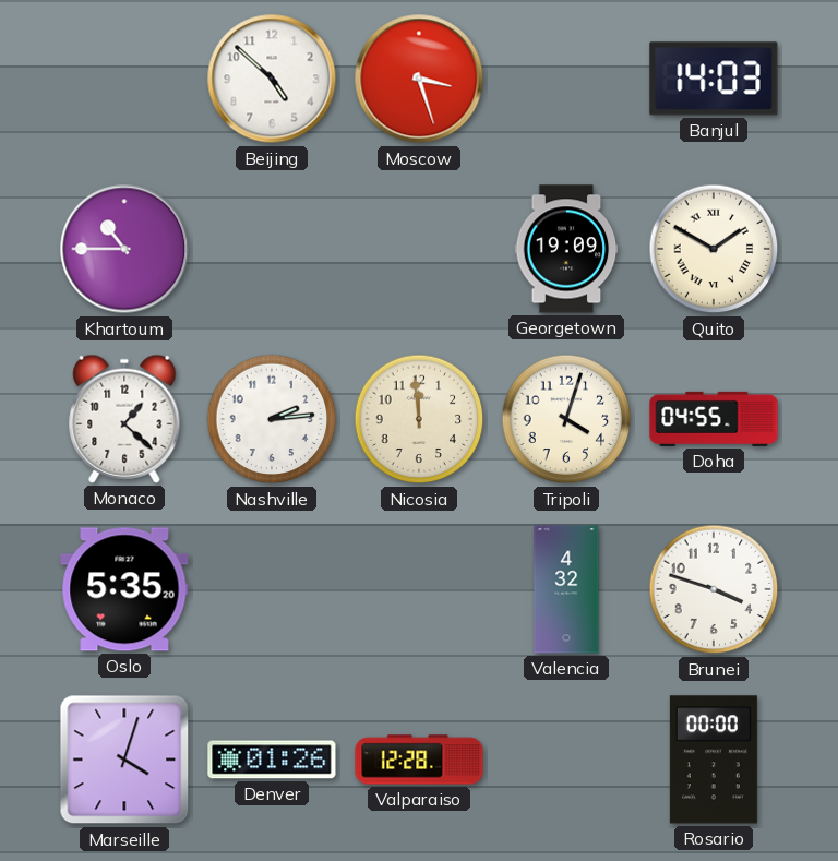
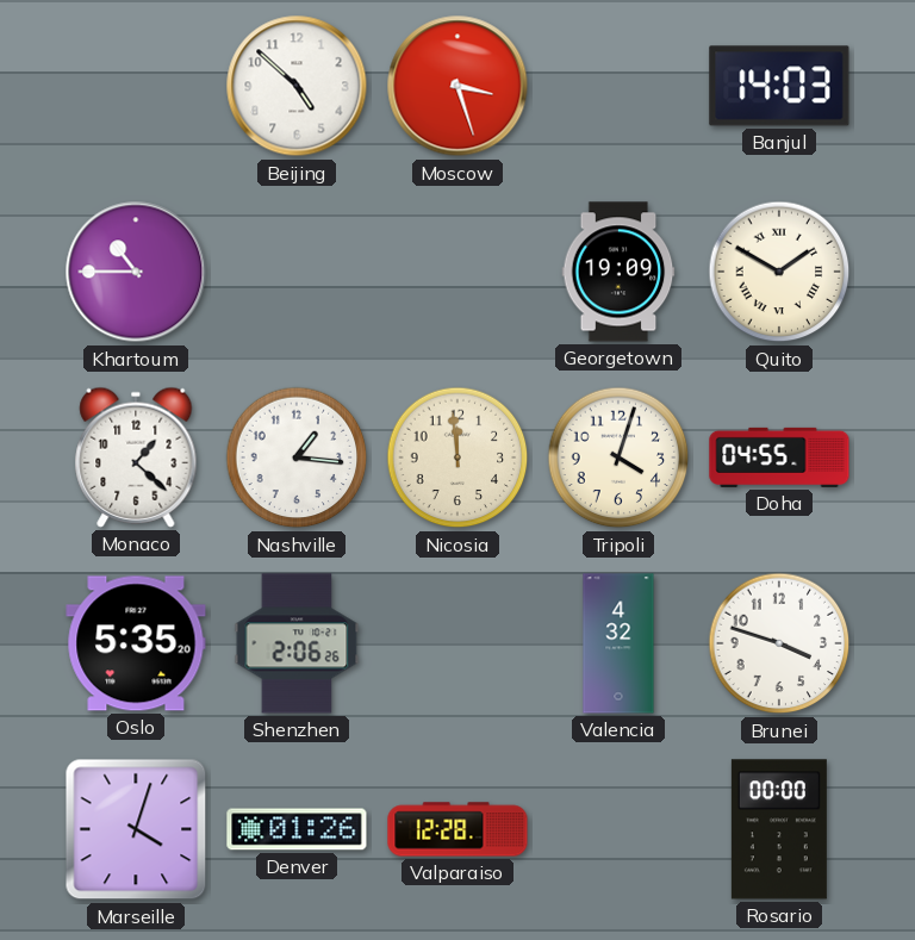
Nashville: 2:14 -> 1:16
Shenzhen: none -> 2:06
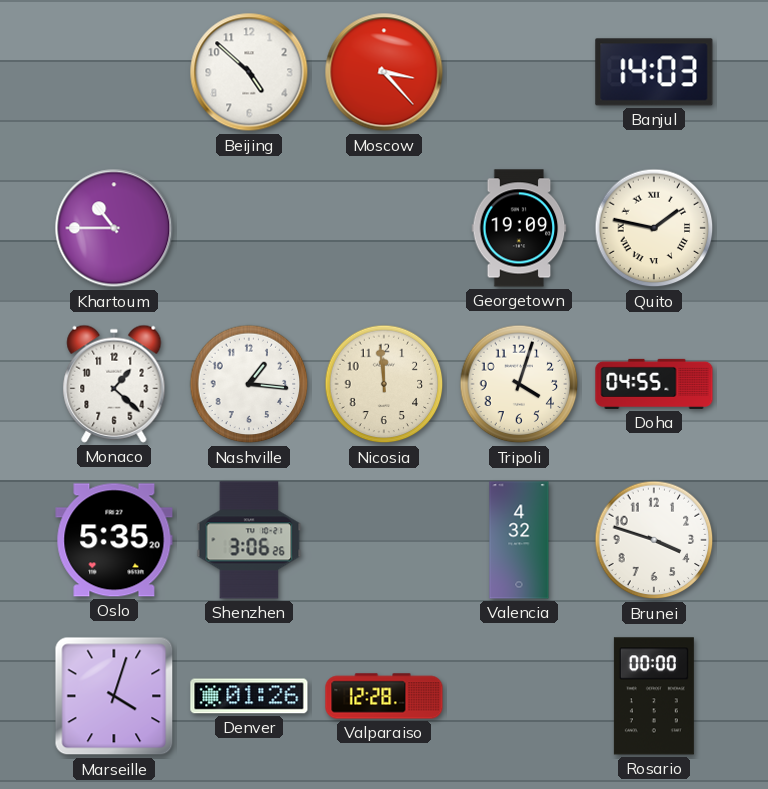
Moscow: 3:27 -> 3:23
Quito: 1:50 -> 1:47
Shenzhen: 2:06 -> 3:06
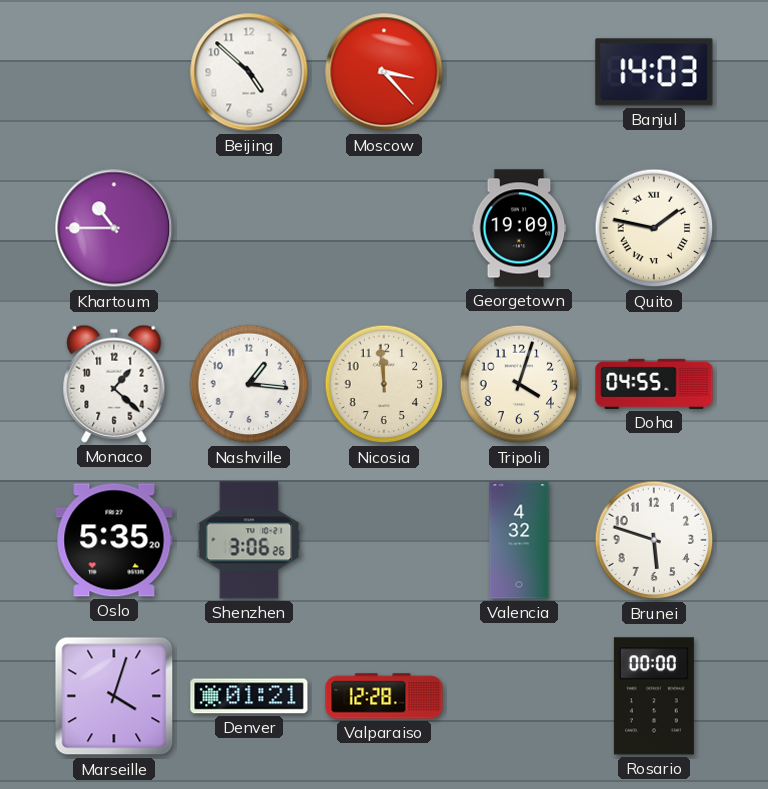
Brunei: 3:48 -> 5:48
Denver: 01:26 -> 01:21
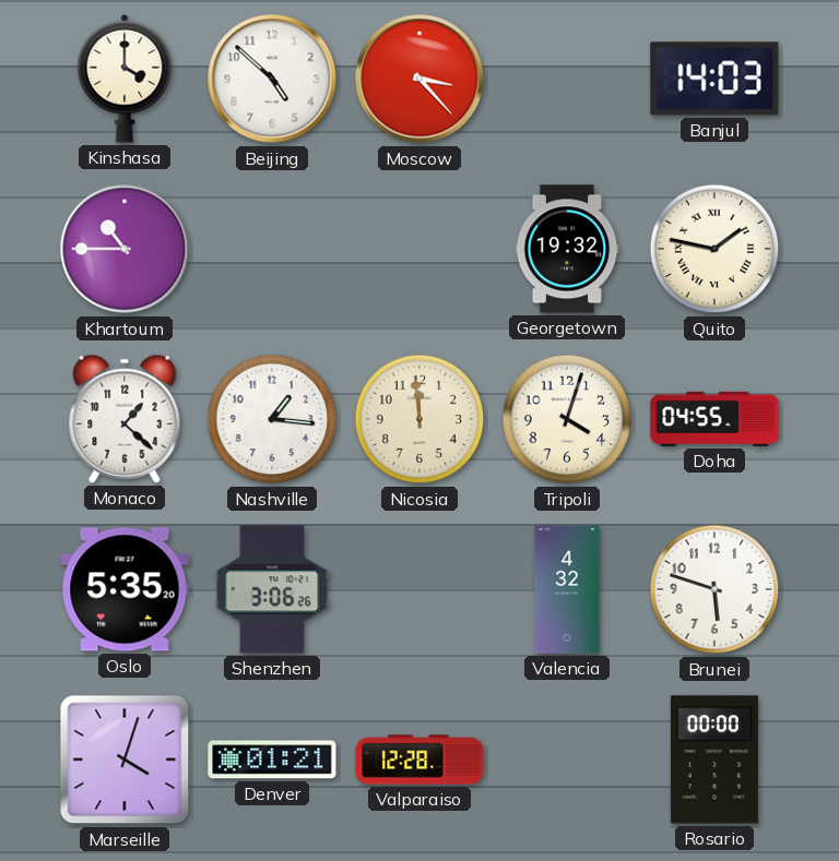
Kinshasa: none -> 4:00
Georgetown: 19:09 -> 19:32
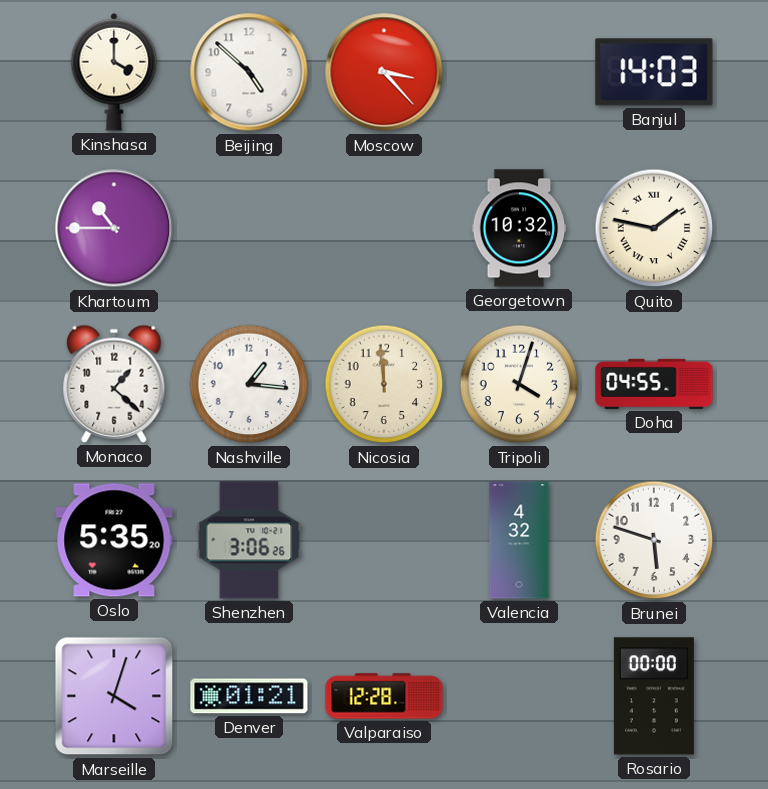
Georgetown: 19:32 -> 10:32
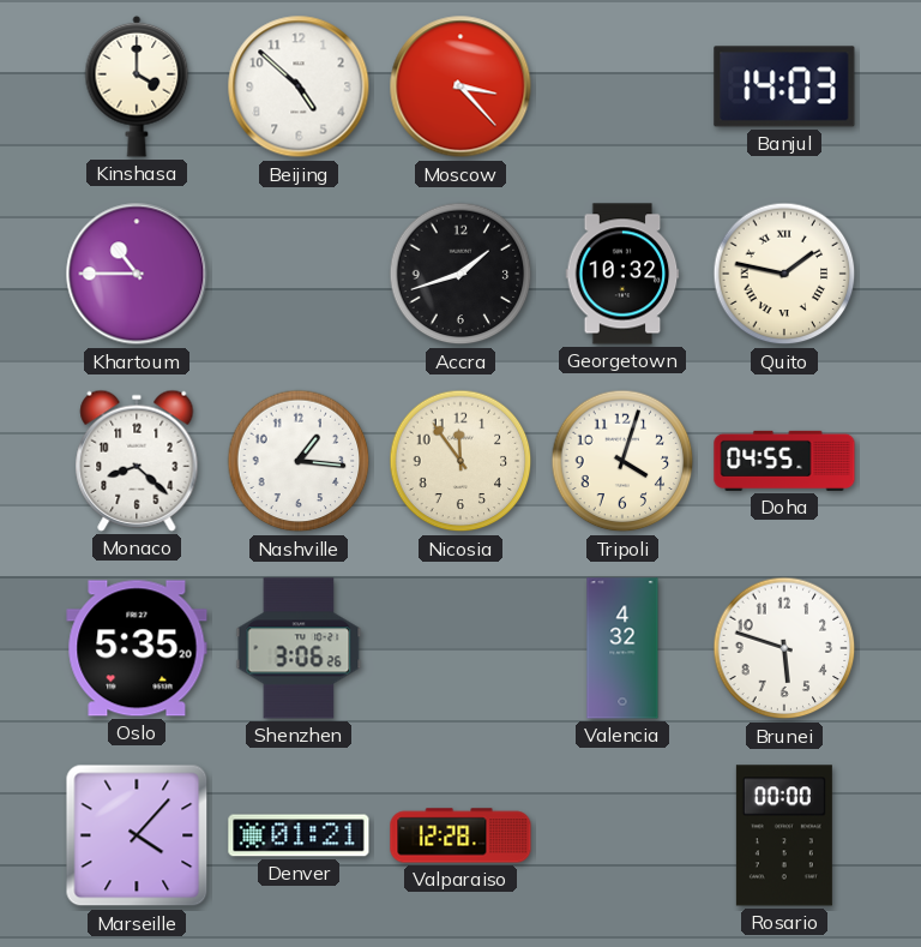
Accra: none -> 1:42
Monaco: 1:22 -> 8:22
Nicosia: 11:59 -> 11:54
Marseille: 4:03 -> 4:07
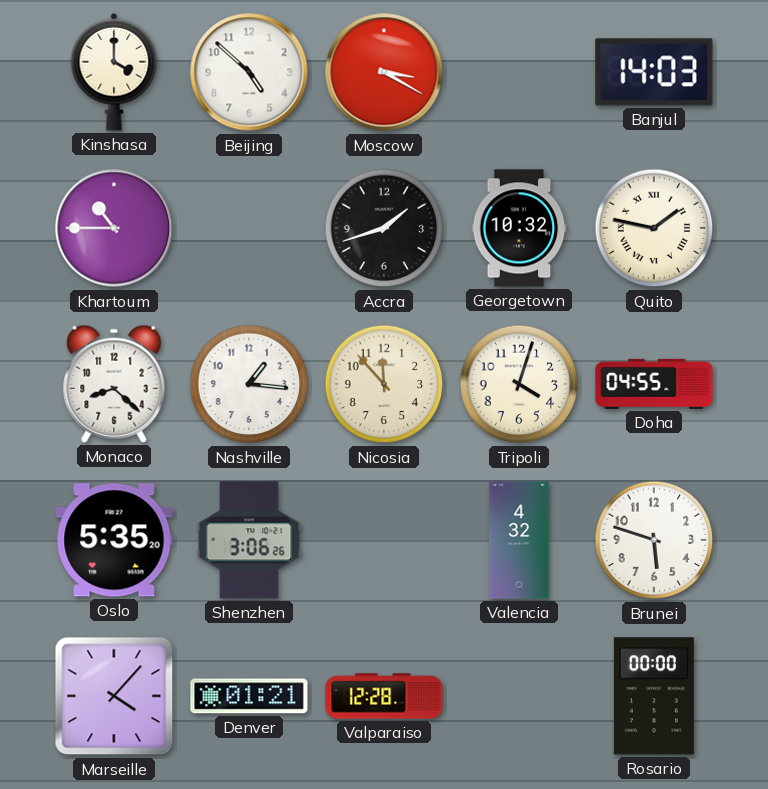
Moscow: 3:23 -> 3:20
Nicosia: 11:54 -> 11:53
